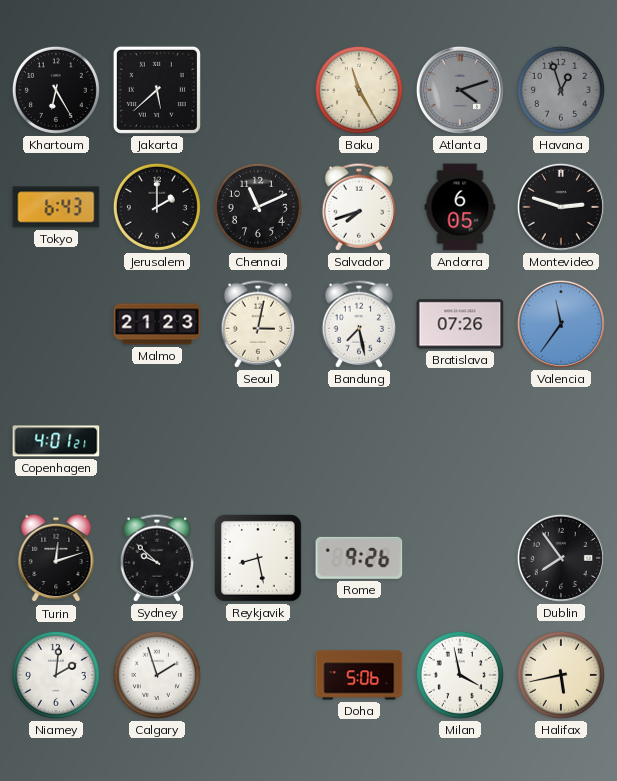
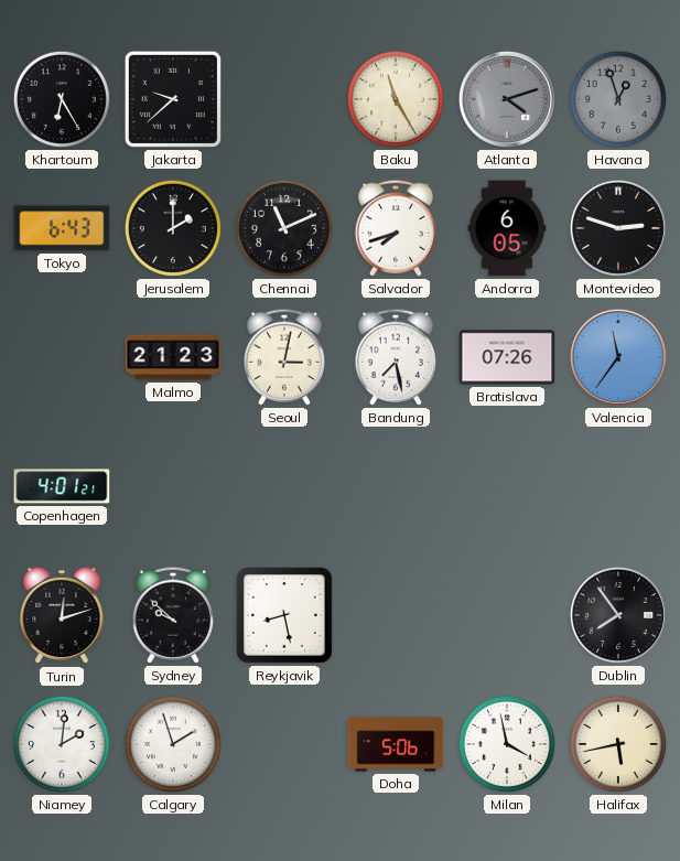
Jakarta: 5:38 -> 9:38
Rome: 9:26 -> none
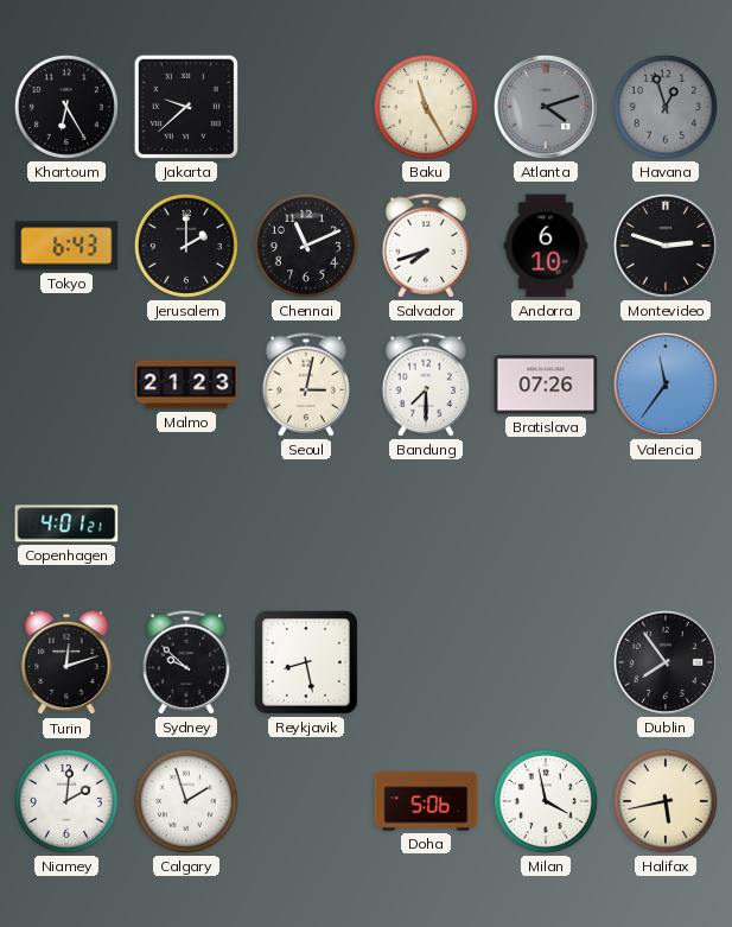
Andorra: 6:05 -> 6:10
Bandung: 7:28 -> 7:30
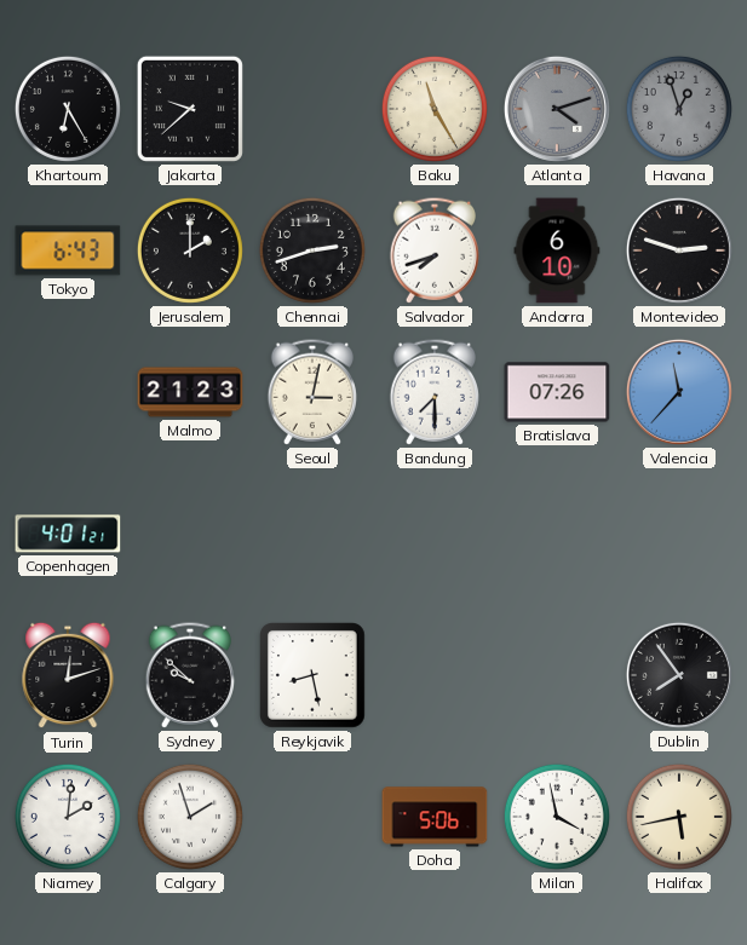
Chennai: 11:11 -> 2:42
Valencia: 11:36 -> 11:37
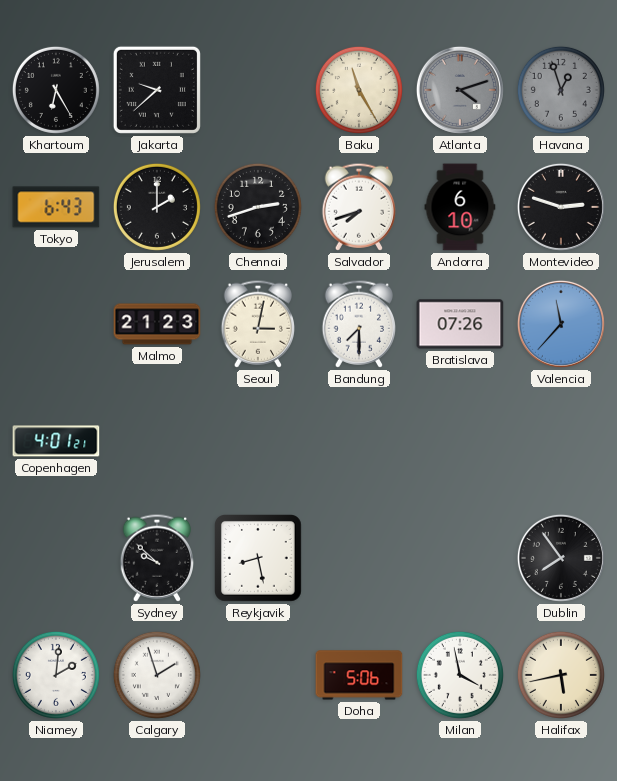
Turin: 12:12 -> none
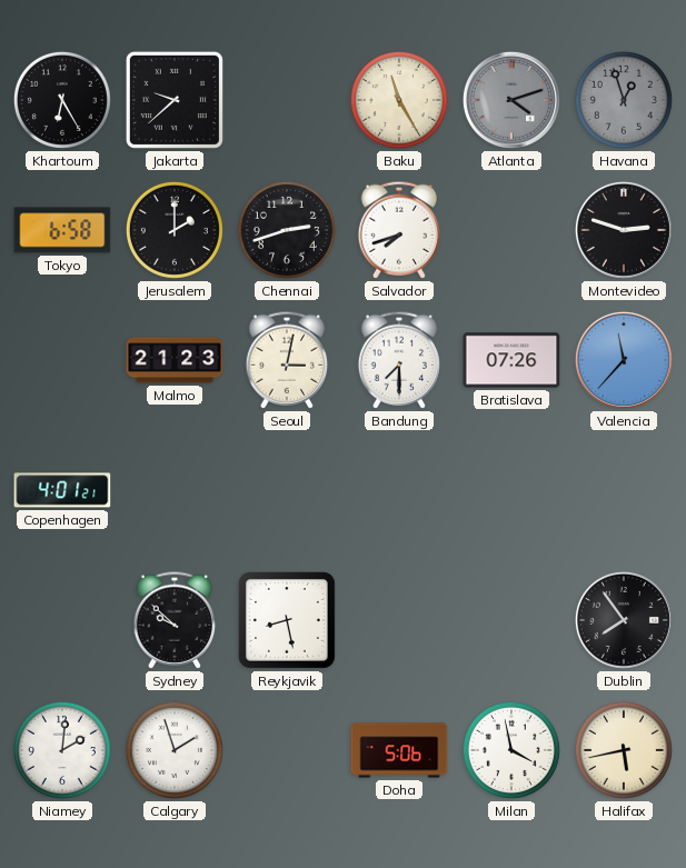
Tokyo: 6:43 -> 6:58
Andorra: 6:10 -> none
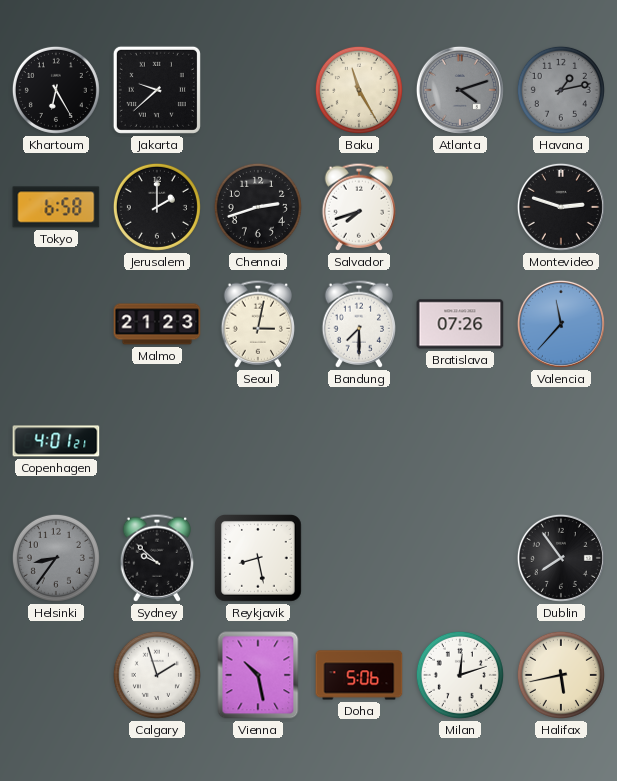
Havana: 12:57 -> 1:13
Helsinki: none -> 8:36
Niamey: 2:01 -> none
Vienna: none -> 10:28
Milan: 3:58 -> 12:12
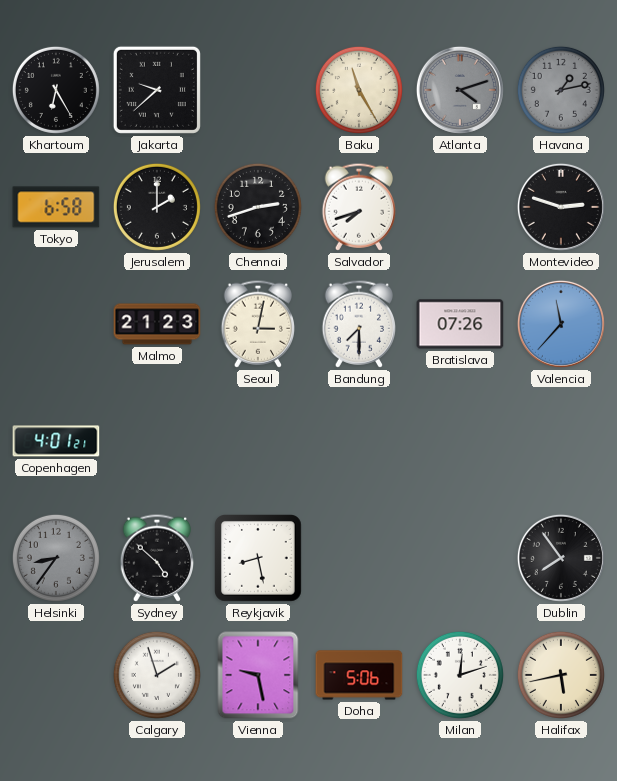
Sydney: 9:52 -> 4:52
Vienna: 10:28 -> 9:28
